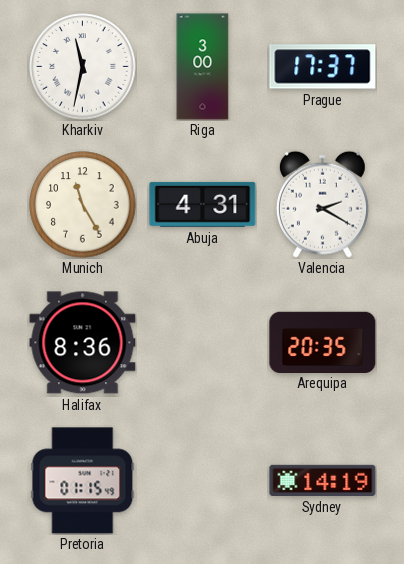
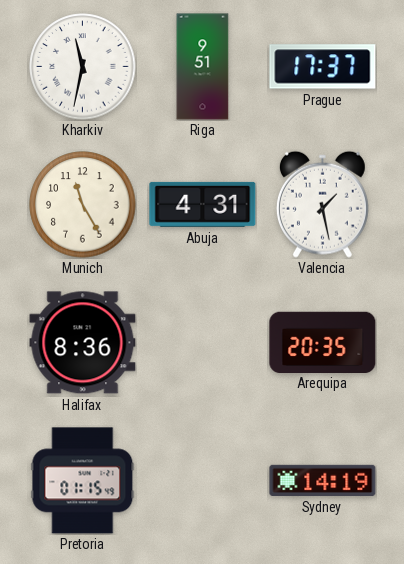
Riga: 3:00 -> 9:51
Valencia: 2:20 -> 1:28
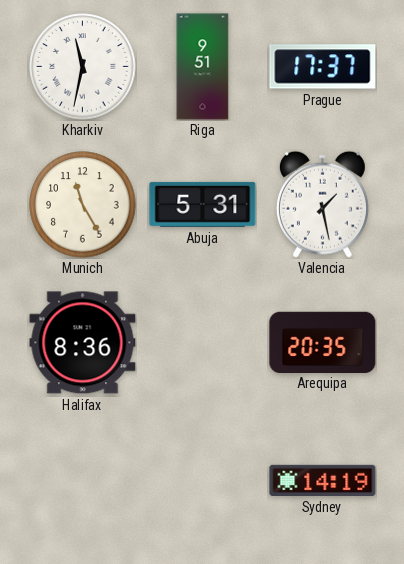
Abuja: 4:31 -> 5:31
Pretoria: 01:15 -> none
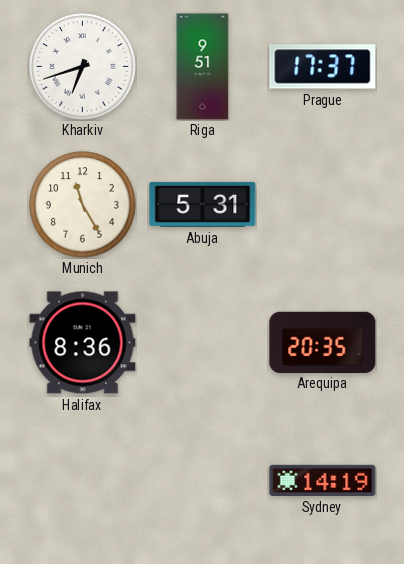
Kharkiv: 11:32 -> 6:42
Valencia: 1:28 -> none
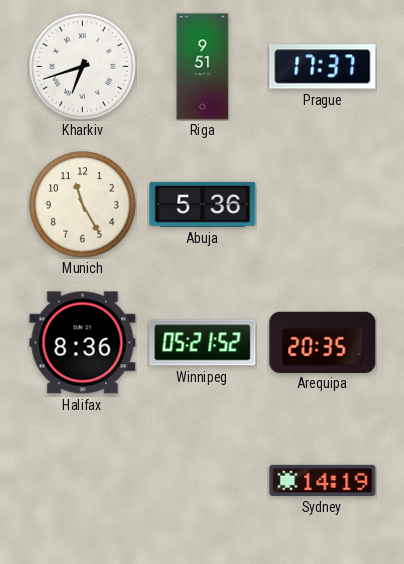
Abuja: 5:31 -> 5:36
Winnipeg: none -> 05:21
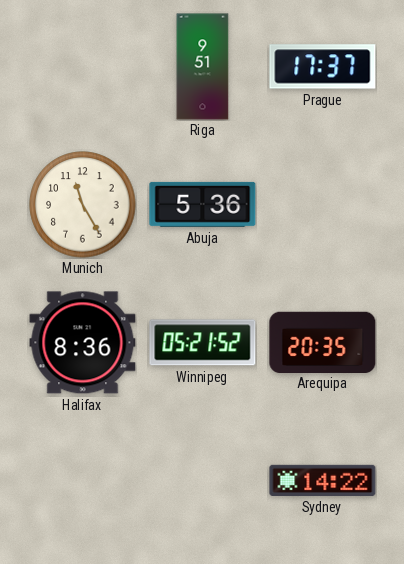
Kharkiv: 6:42 -> none
Sydney: 14:19 -> 14:22
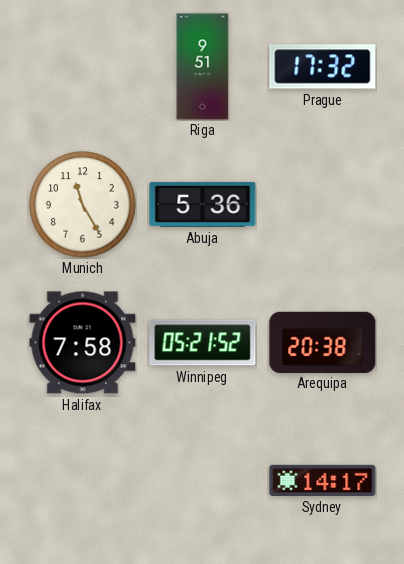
Prague: 17:37 -> 17:32
Halifax: 8:36 -> 7:58
Arequipa: 20:35 -> 20:38
Sydney: 14:22 -> 14:17
